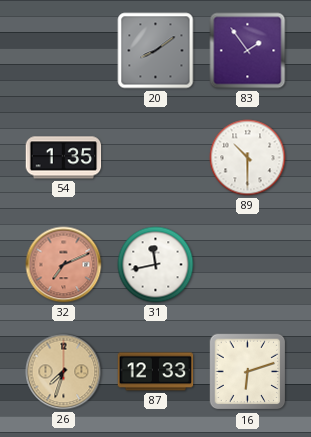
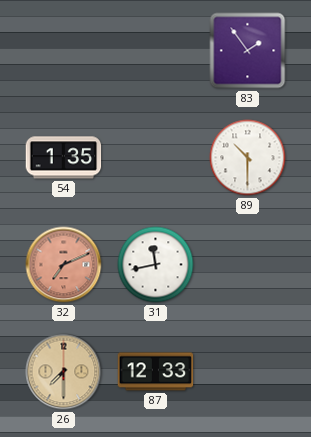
20: 8:09 -> none
26: 7:33 -> 7:30
16: 6:12 -> none
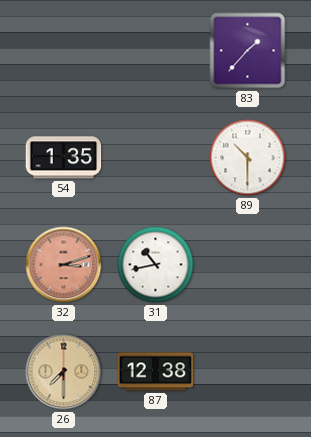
83: 1:54 -> 1:37
32: 7:11 -> 3:12
31: 11:43 -> 10:43
87: 12:33 -> 12:38
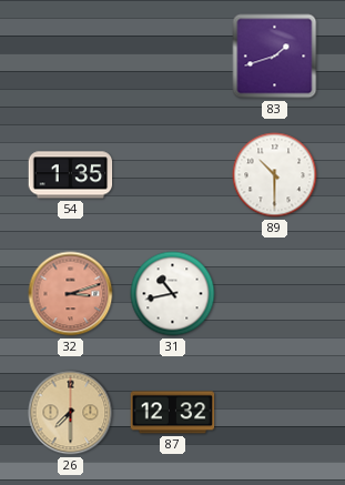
83: 1:37 -> 1:42
87: 12:38 -> 12:32
